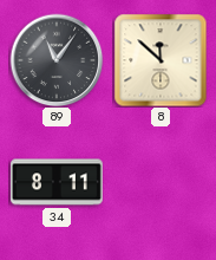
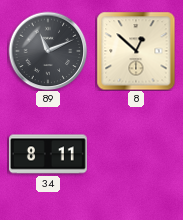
89: 11:06 -> 11:11
8: 11:52 -> 12:52
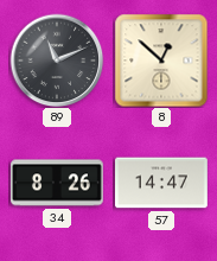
34: 8:11 -> 8:26
57: none -> 14:47
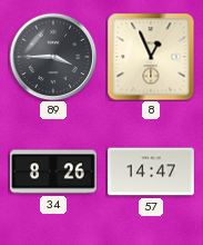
89: 11:11 -> 3:45
8: 12:52 -> 12:56
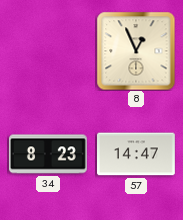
89: 3:45 -> none
34: 8:26 -> 8:23
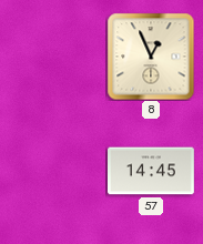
34: 8:23 -> none
57: 14:47 -> 14:45
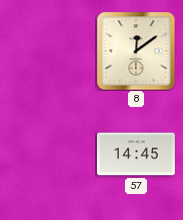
8: 12:56 -> 12:09
